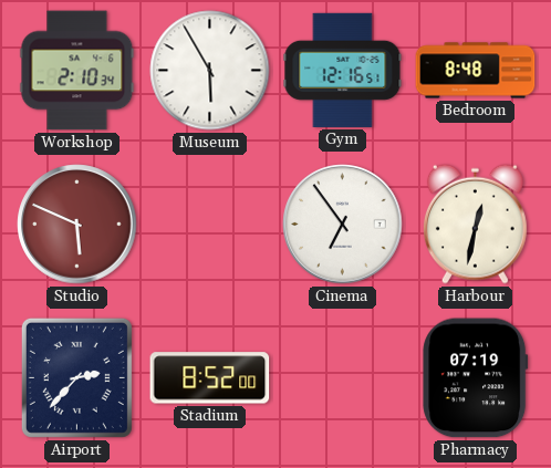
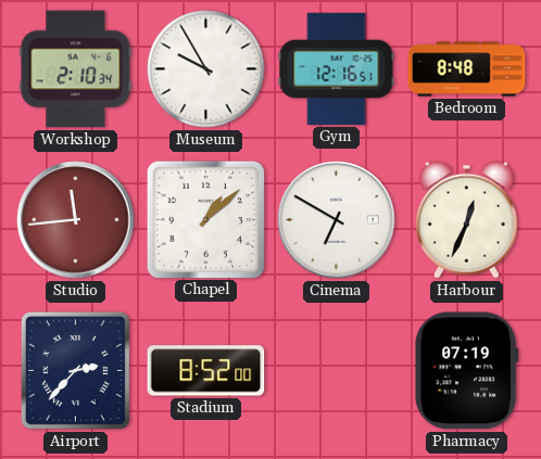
Museum: 5:55 -> 9:55
Studio: 5:49 -> 11:44
Chapel: none -> 1:08
Cinema: 6:54 -> 6:50
Harbour: 12:32 -> 12:34
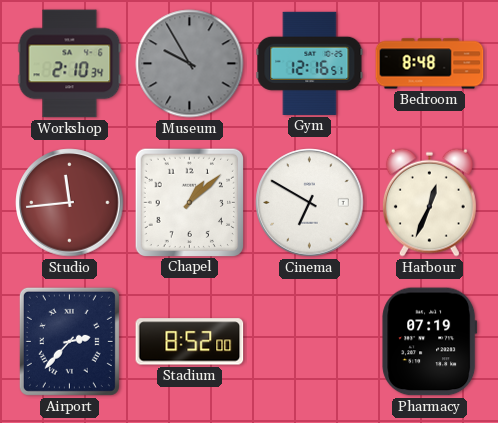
Museum dial: white -> grey
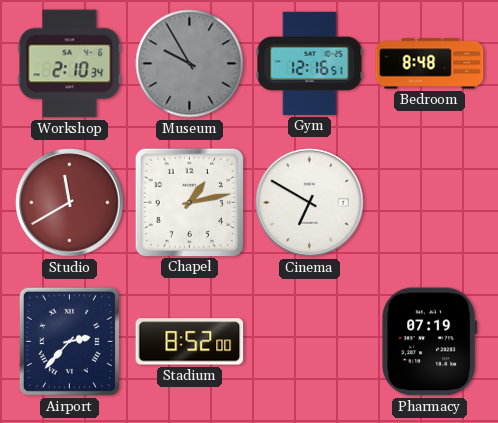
Studio: 11:44 -> 11:40
Chapel: 1:08 -> 1:13
Harbour: 12:34 -> none
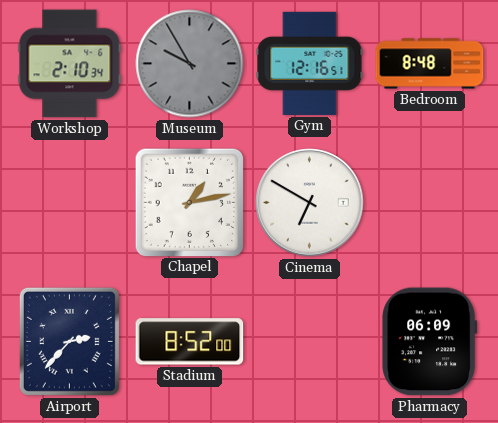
Studio: 11:40 -> none
Pharmacy: 07:19 -> 06:09
